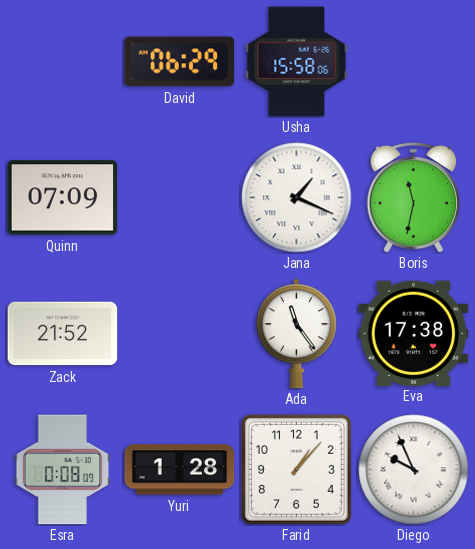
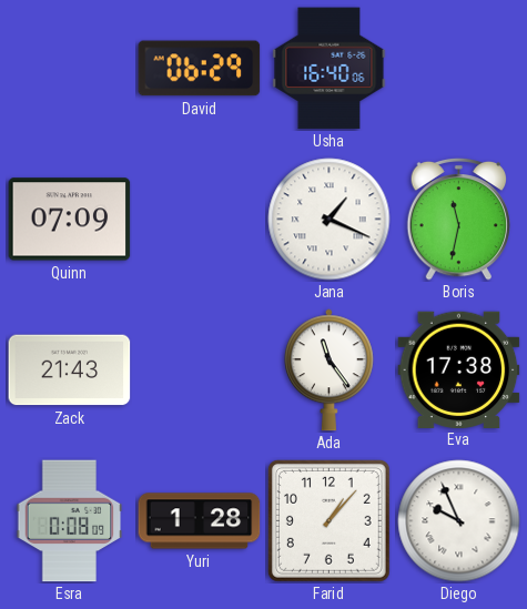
Usha: 15:58 -> 16:40
Zack: 21:52 -> 21:43
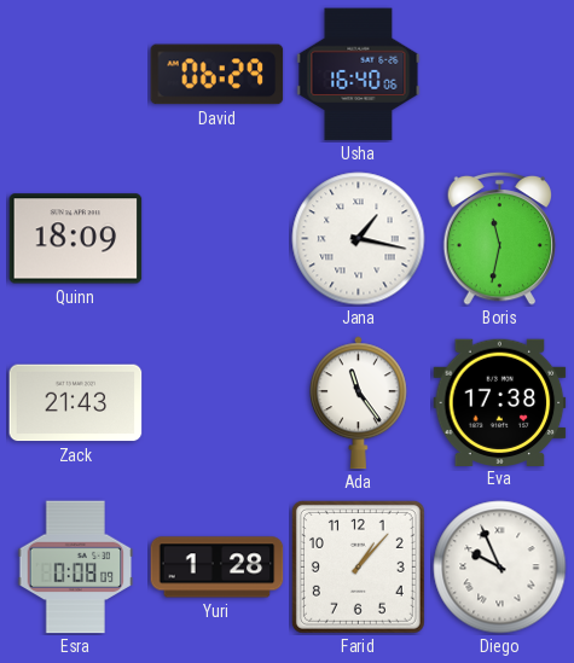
Quinn: 07:09 -> 18:09
Jana: 1:19 -> 1:17
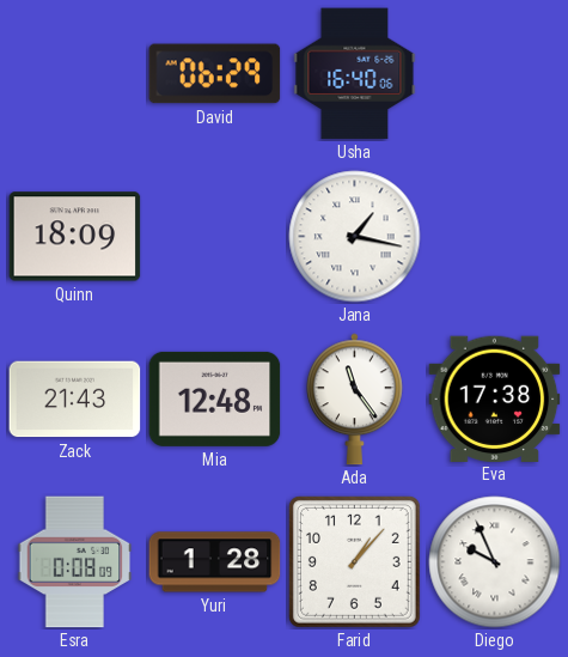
Boris: 11:32 -> none
Mia: none -> 12:48
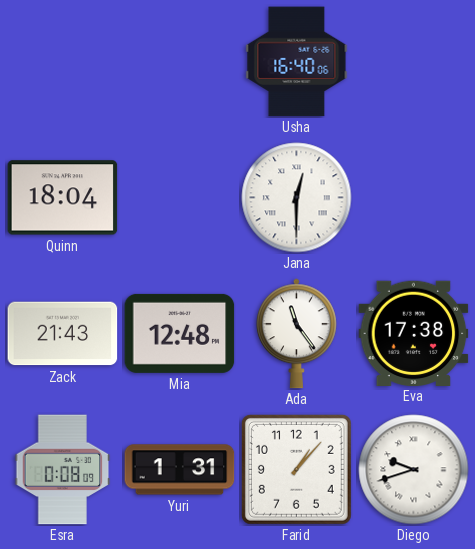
David: 06:29 -> none
Quinn: 18:09 -> 18:04
Jana: 1:17 -> 12:30
Yuri: 1:28 -> 1:31
Diego: 9:56 -> 9:42
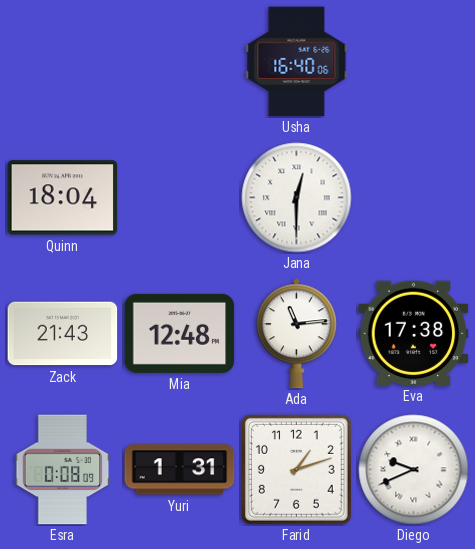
Ada: 11:24 -> 11:14
Farid: 1:07 -> 1:12
Diego: 9:42 -> 9:41
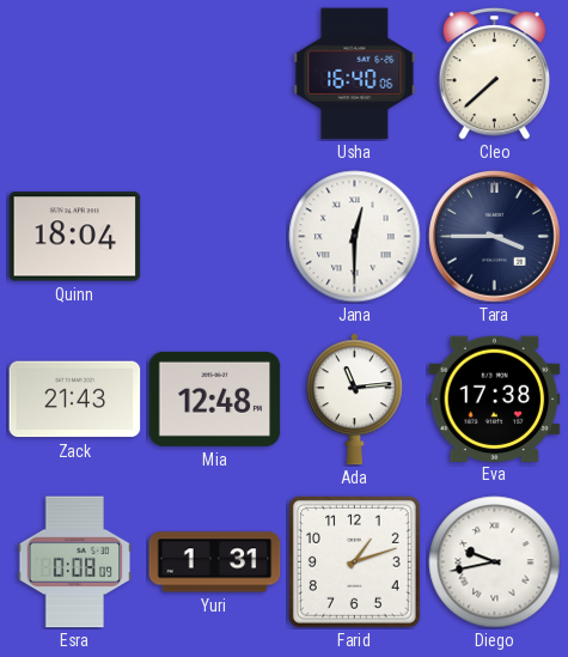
Cleo: none -> 7:38
Tara: none -> 3:45
Diego: 9:41 -> 9:43
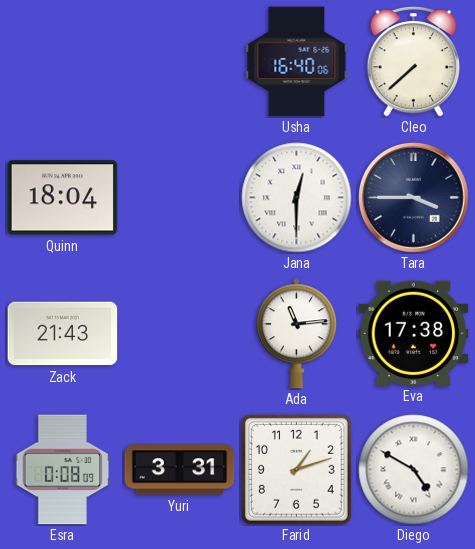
Mia: 12:48 -> none
Yuri: 1:31 -> 3:31
Diego: 9:43 -> 4:50
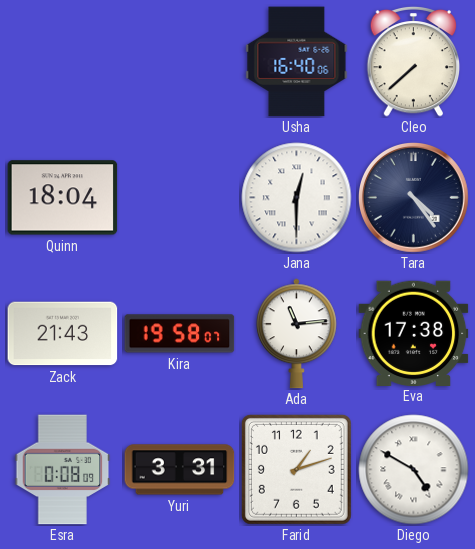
Tara: 3:45 -> 4:24
Kira: none -> 19:58
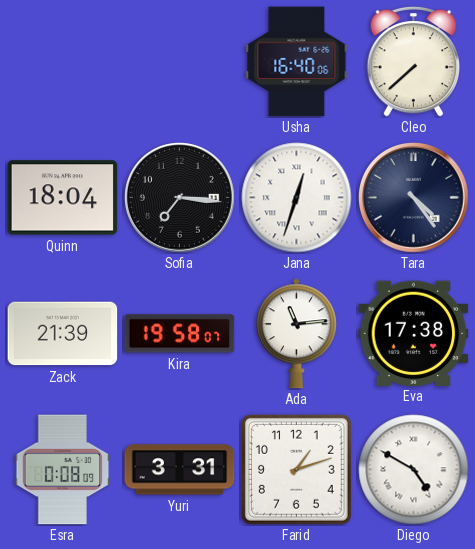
Sofia: none -> 7:16
Jana: 12:30 -> 12:33
Zack: 21:43 -> 21:39
